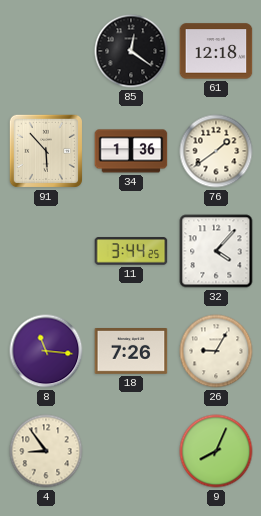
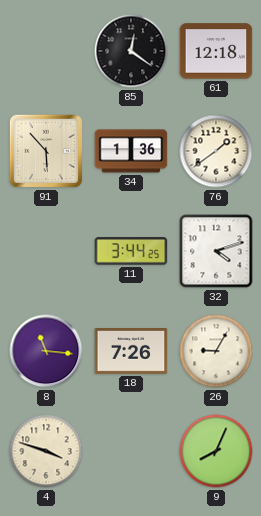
32: 4:07 -> 4:12
4: 8:54 -> 3:48
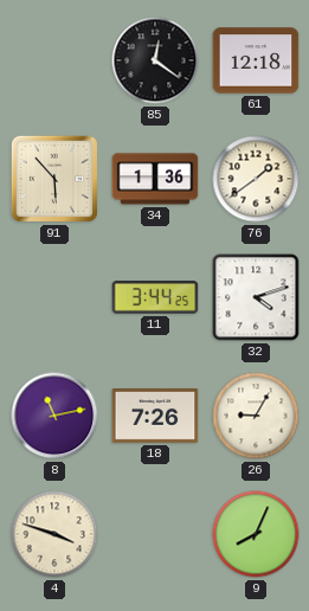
8: 11:16 -> 11:13
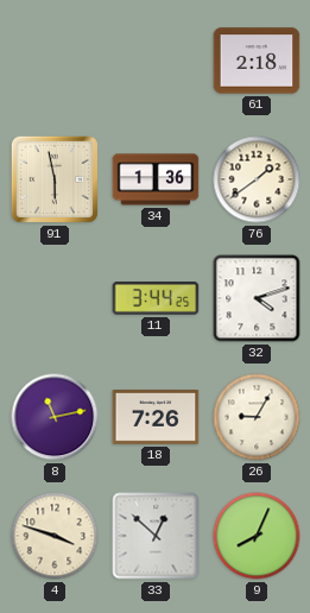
85: 12:21 -> none
61: 12:18 -> 2:18
91: 5:53 -> 5:58
33: none -> 12:52
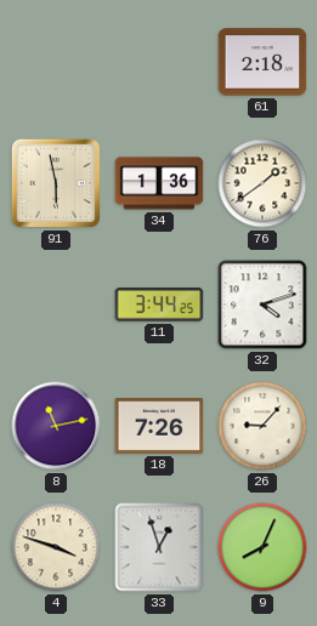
26: 9:05 -> 9:07
33: 12:52 -> 12:57
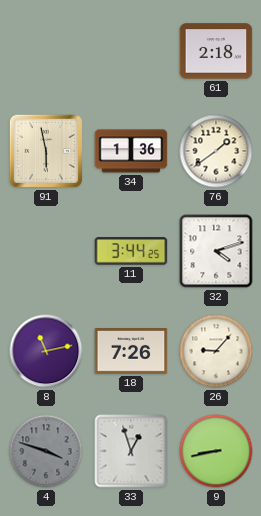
4 dial: cream -> grey
9: 8:04 -> 8:43
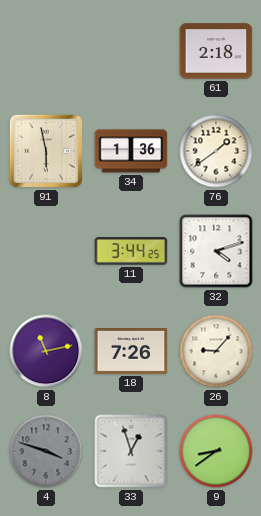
9: 8:43 -> 8:39
